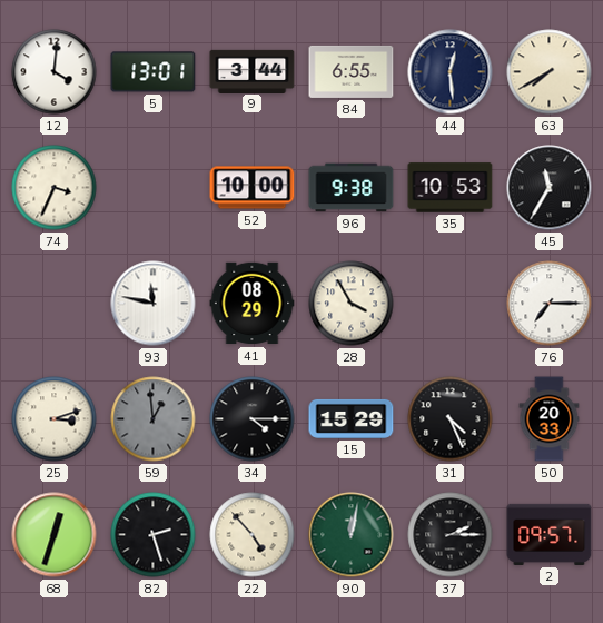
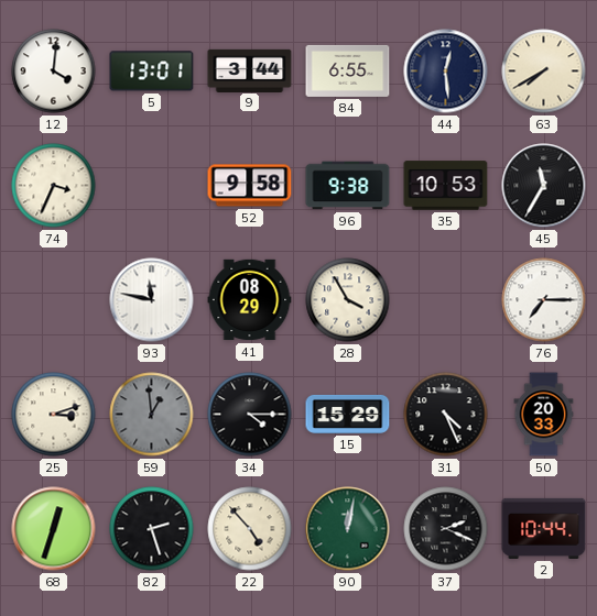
52: 10:00 -> 9:58
37: 2:15 -> 2:19
2: 09:57 -> 10:44
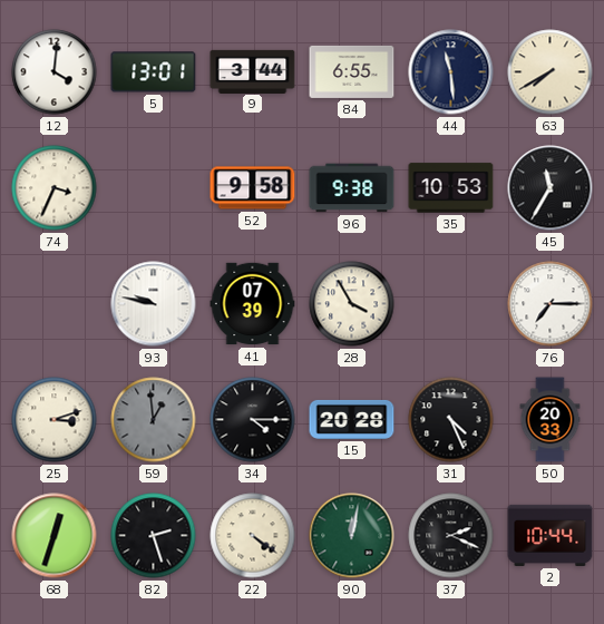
44: 12:29 -> 11:29
93: 11:47 -> 9:47
41: 08:29 -> 07:39
15: 15:29 -> 20:28
22: 4:53 -> 4:21
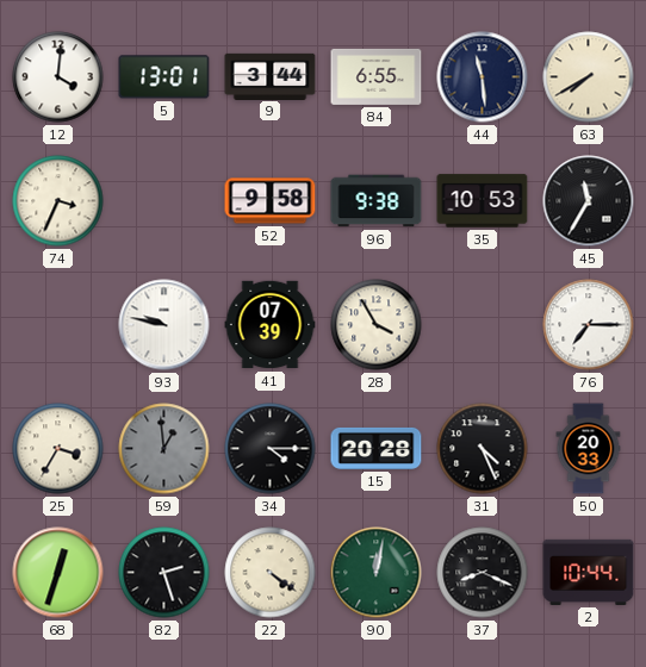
25: 3:12 -> 3:35
37: 2:19 -> 8:19
